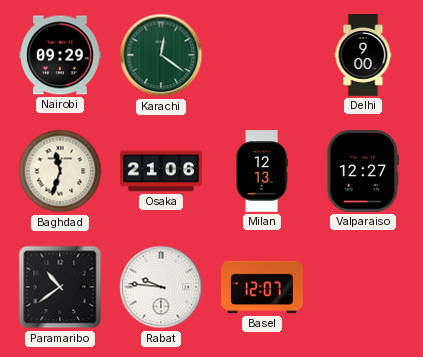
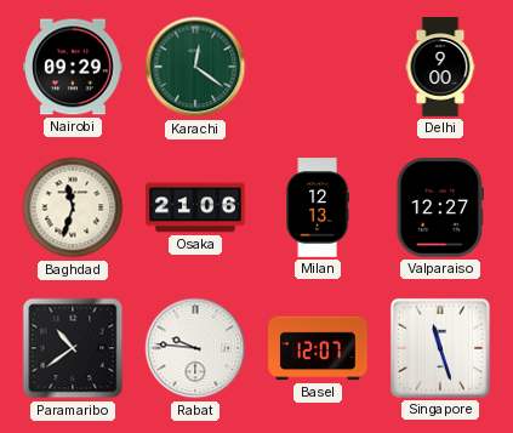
Singapore: none -> 11:27
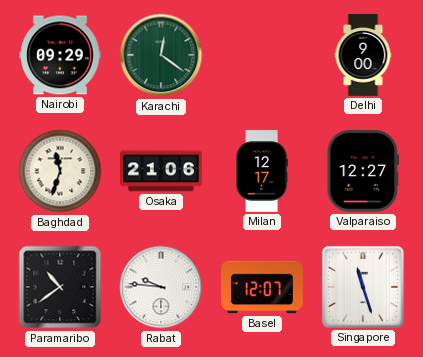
Milan: 12:13 -> 12:17
